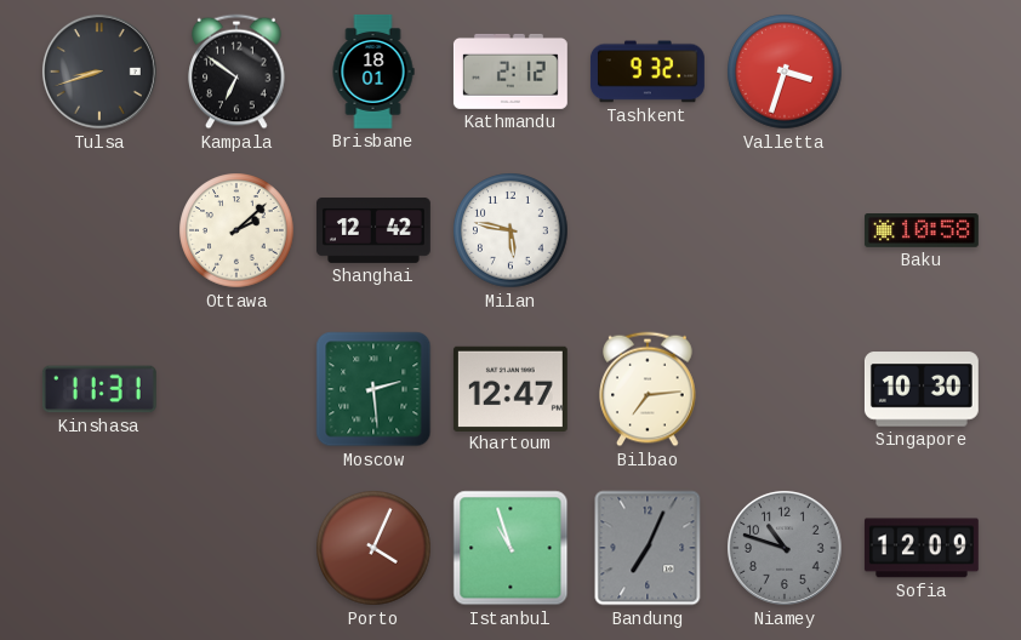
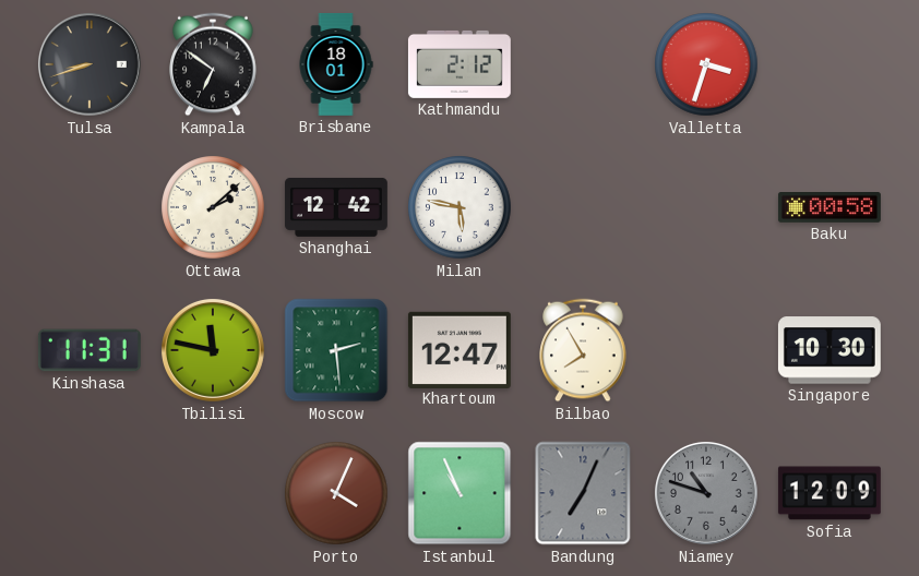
Tashkent: 9:32 -> none
Baku: 10:58 -> 00:58
Tbilisi: none -> 11:47
Bilbao: 7:14 -> 7:55
Istanbul: 10:57 -> 10:56
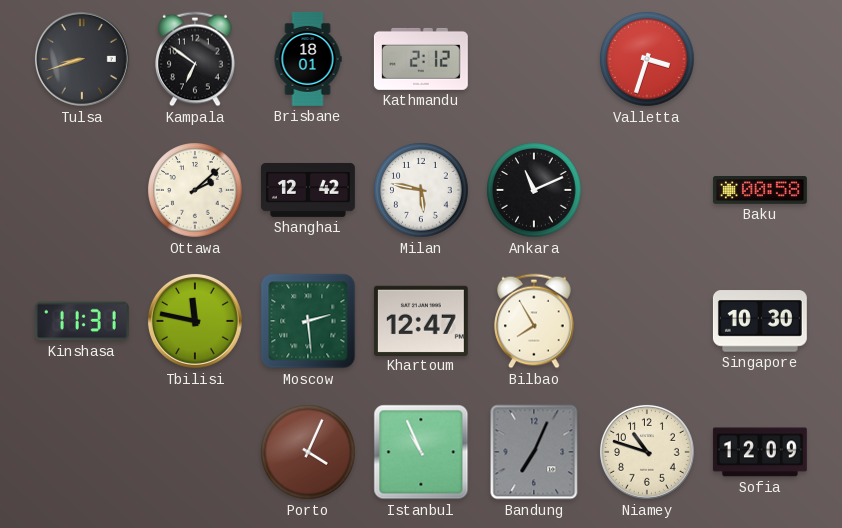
Ankara: none -> 11:11
Niamey dial: grey -> cream
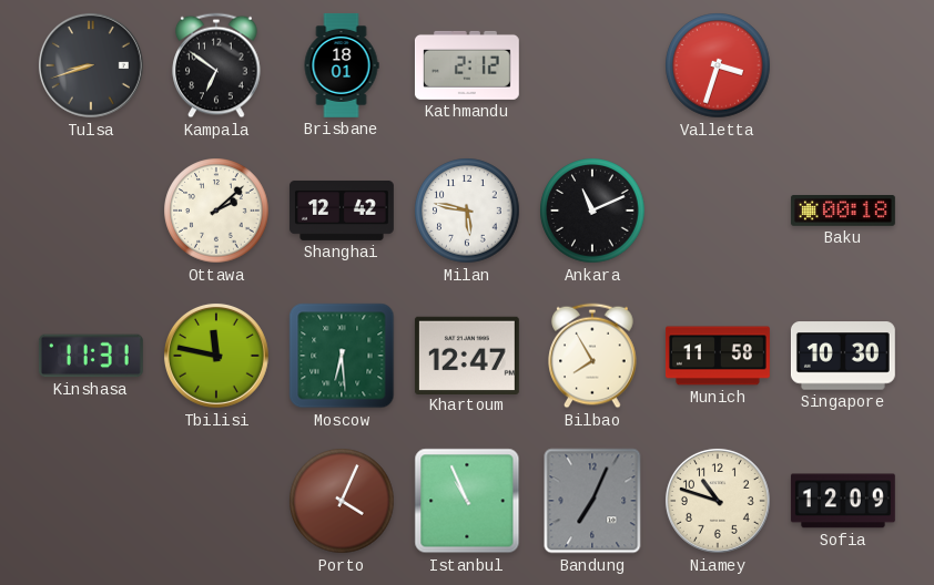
Baku: 00:58 -> 00:18
Moscow: 2:29 -> 6:29
Munich: none -> 11:58
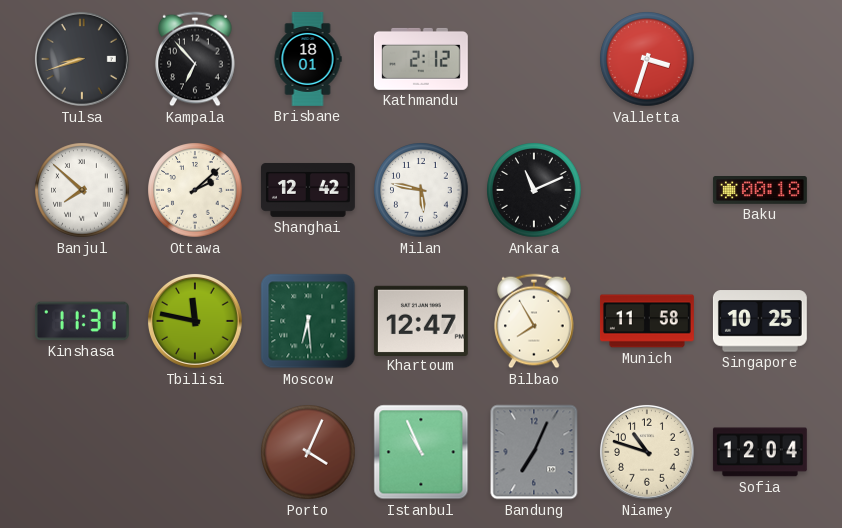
Kampala: 6:51 -> 6:53
Banjul: none -> 7:52
Singapore: 10:30 -> 10:25
Sofia: 12:09 -> 12:04
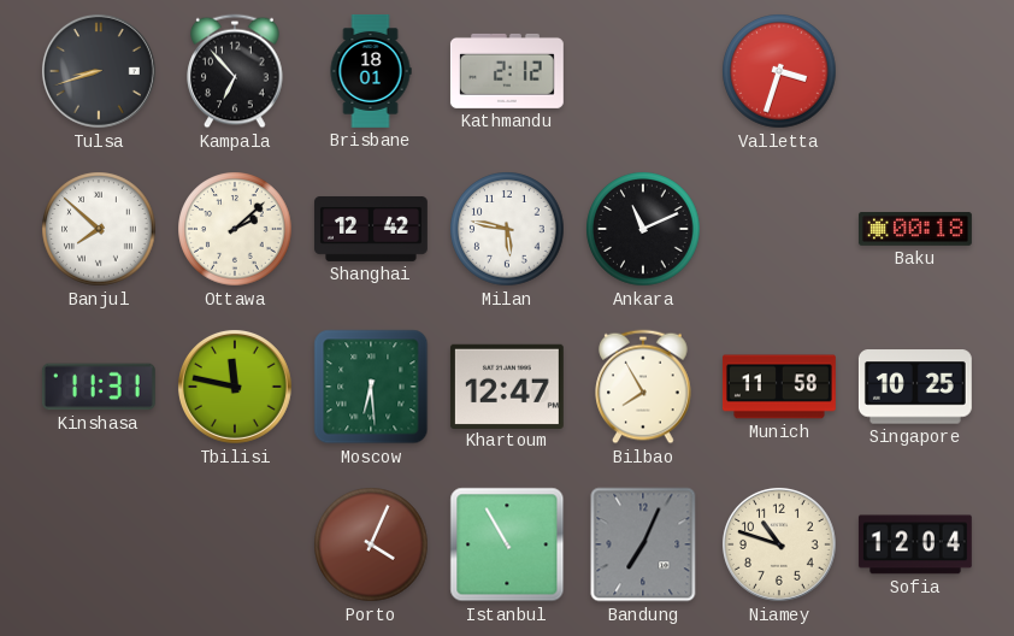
Istanbul: 10:56 -> 10:55
